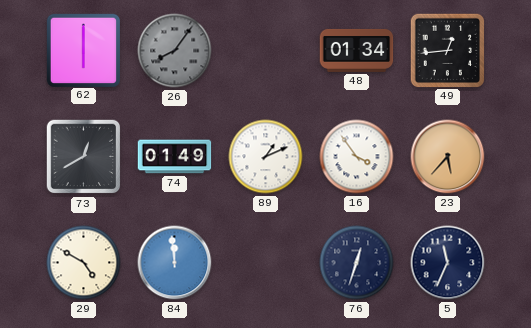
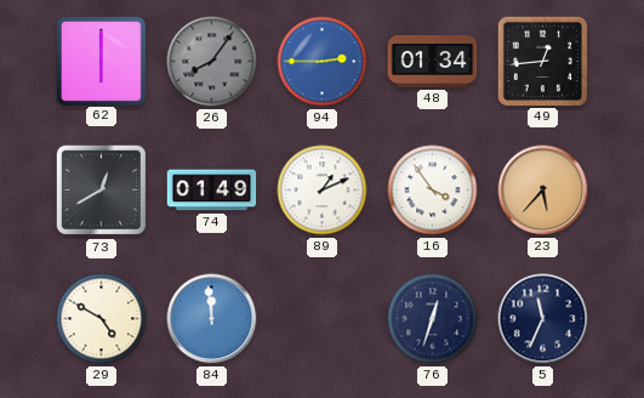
94: none -> 2:45
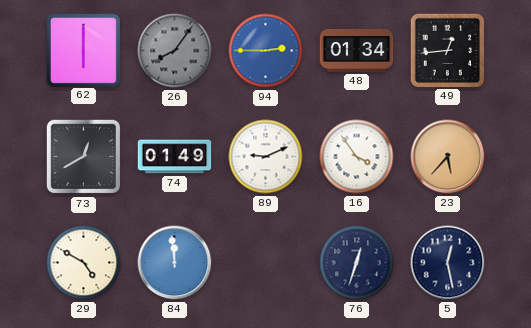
89: 1:11 -> 9:11
5: 11:34 -> 12:28
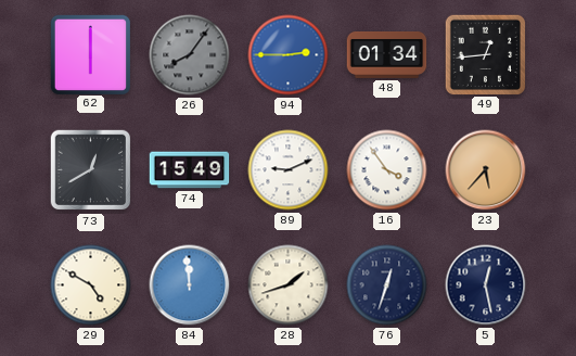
74: 01:49 -> 15:49
28: none -> 1:42
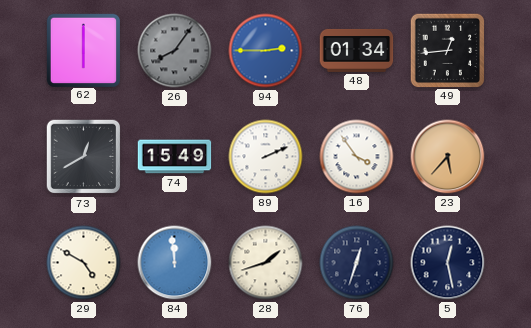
89: 9:11 -> 2:11
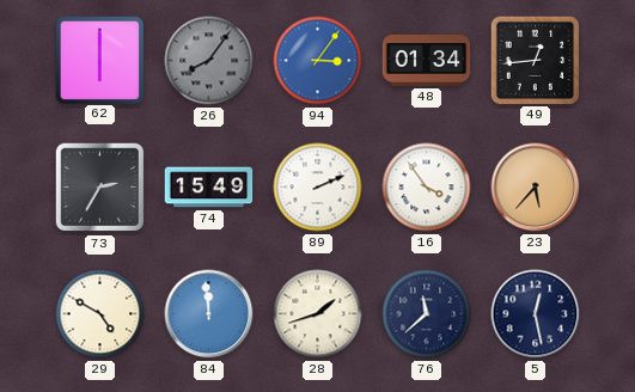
94: 2:45 -> 3:06
73: 12:40 -> 2:35
76: 12:33 -> 11:38
